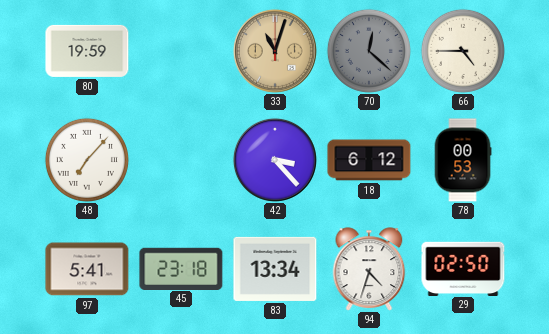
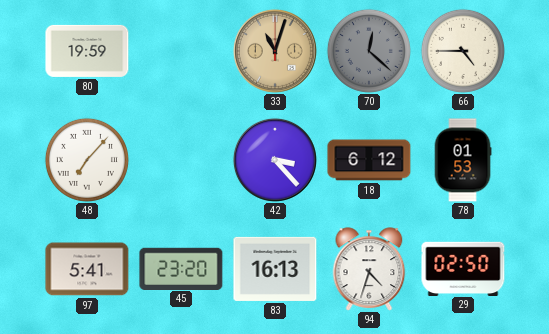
78: 00:53 -> 01:53
45: 23:18 -> 23:20
83: 13:34 -> 16:13
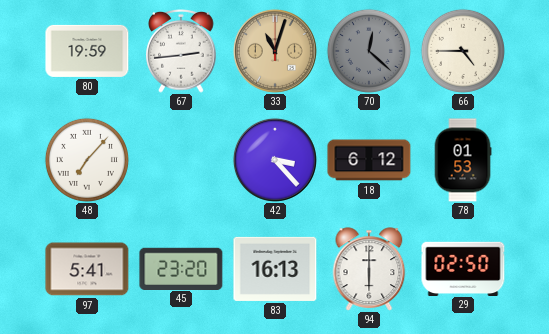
67: none -> 2:44
94: 4:33 -> 6:00
